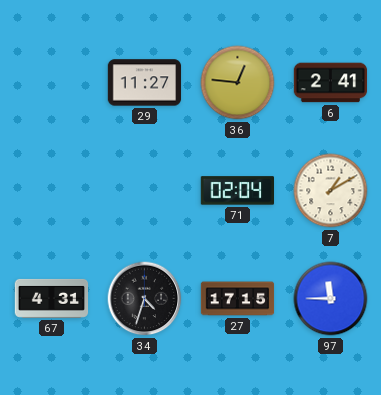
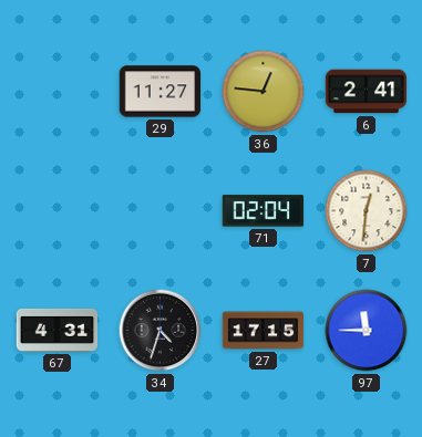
7: 1:10 -> 12:31
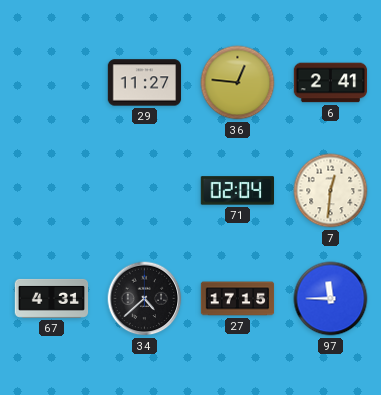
34: 4:33 -> 4:38
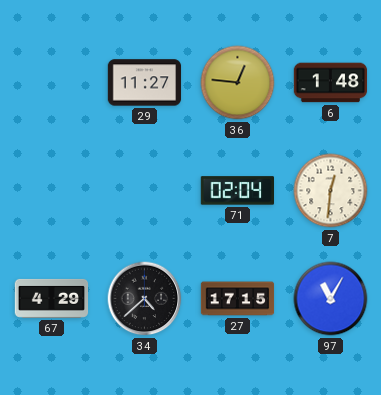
6: 2:41 -> 1:48
67: 4:31 -> 4:29
97: 11:45 -> 11:05
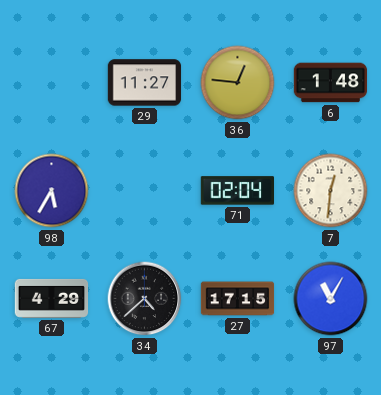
98: none -> 5:35
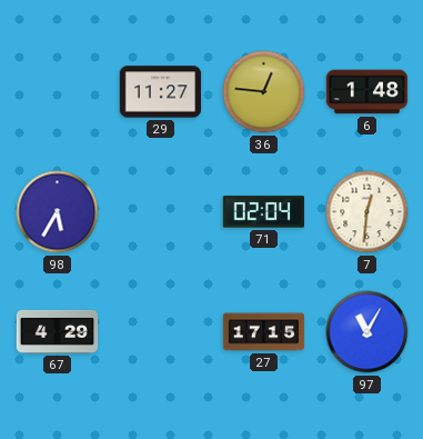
34: 4:38 -> none
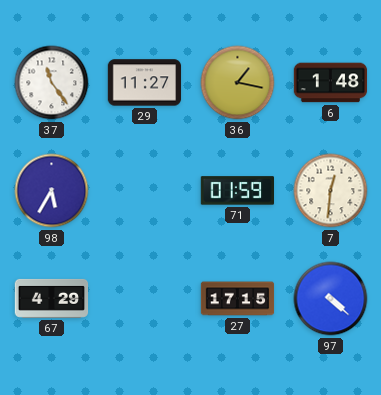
37: none -> 11:24
36: 12:46 -> 1:17
71: 02:04 -> 01:59
97: 11:05 -> 4:22
